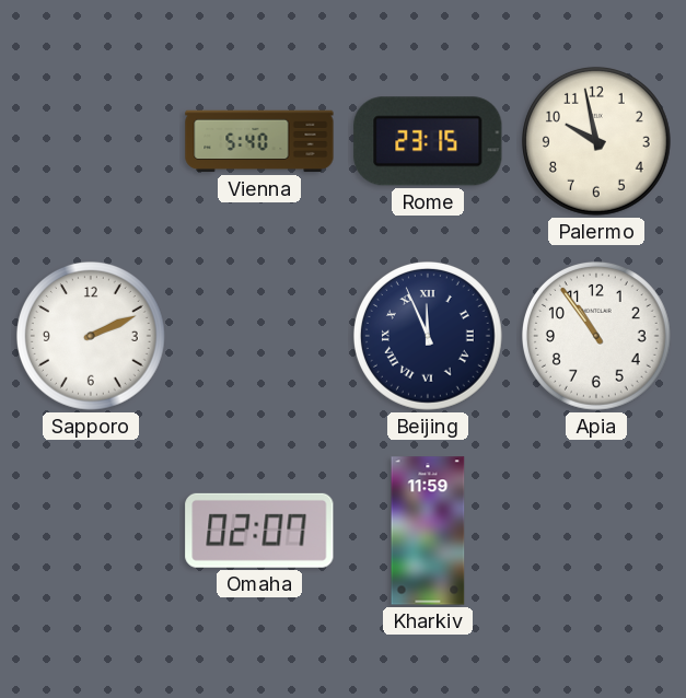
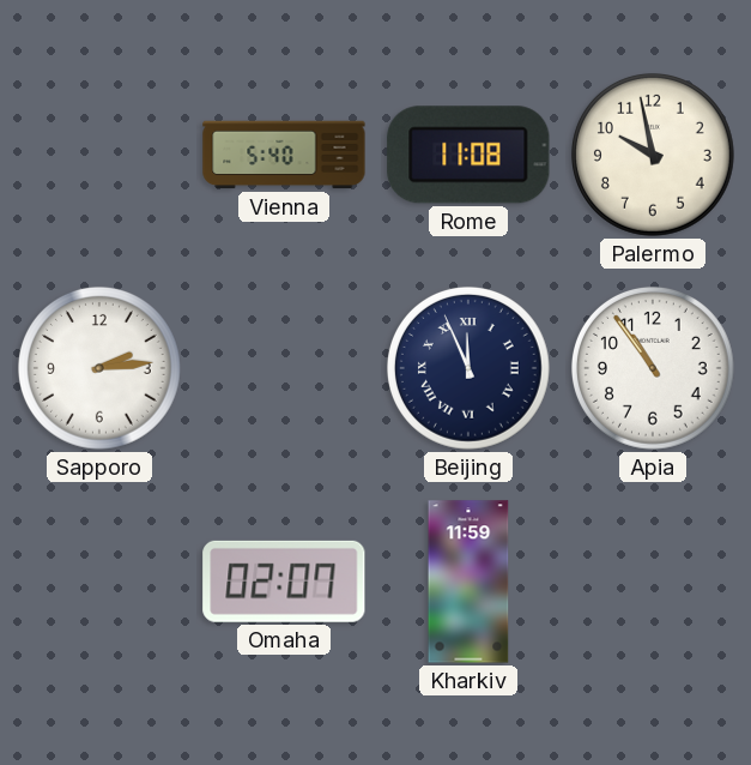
Rome: 23:15 -> 11:08
Sapporo: 2:11 -> 2:14
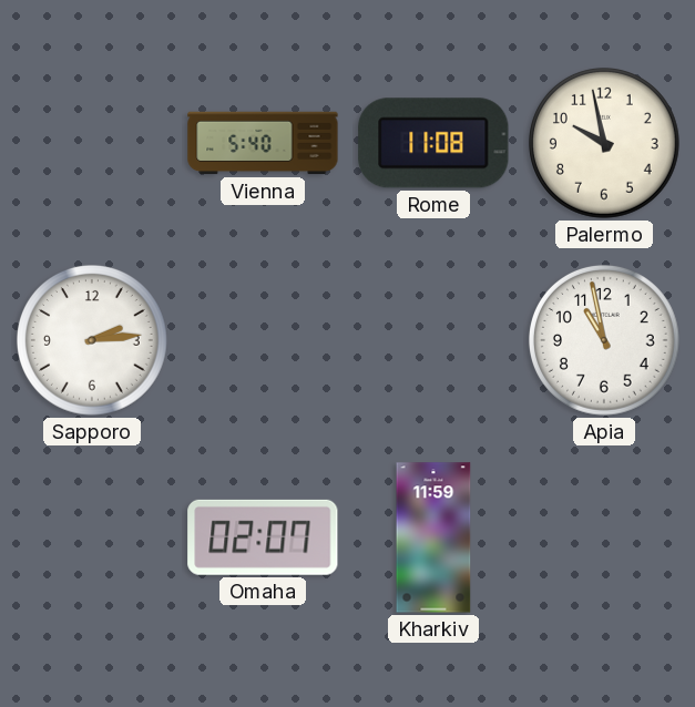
Beijing: 11:56 -> none
Apia: 10:54 -> 10:58
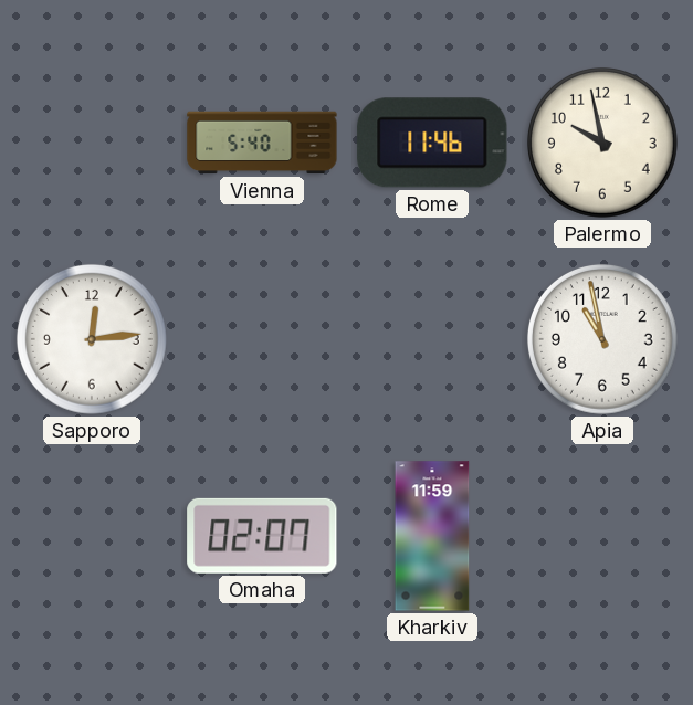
Rome: 11:08 -> 11:46
Sapporo: 2:14 -> 12:14
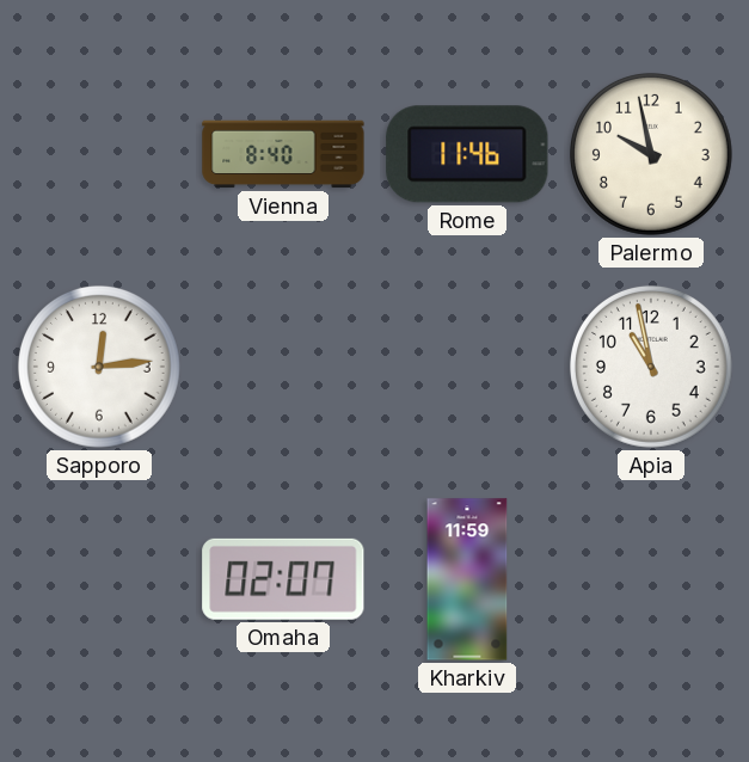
Vienna: 5:40 -> 8:40
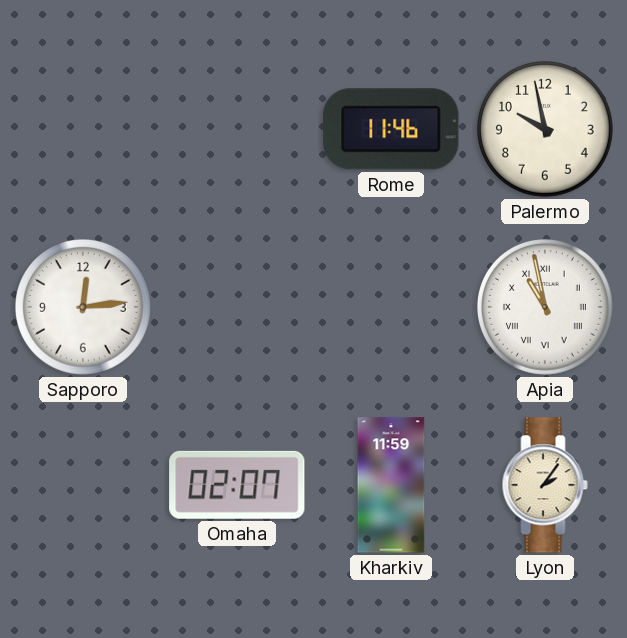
Vienna: 8:40 -> none
Apia numerals: Arabic -> Roman
Lyon: none -> 2:06
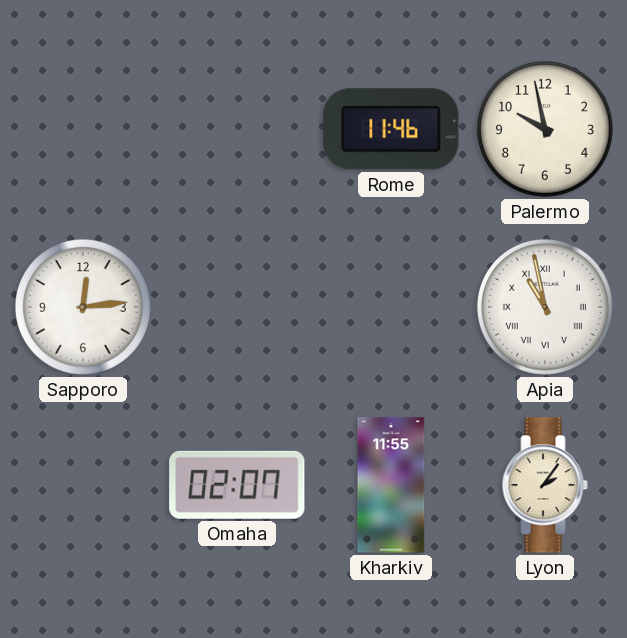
Kharkiv: 11:59 -> 11:55
